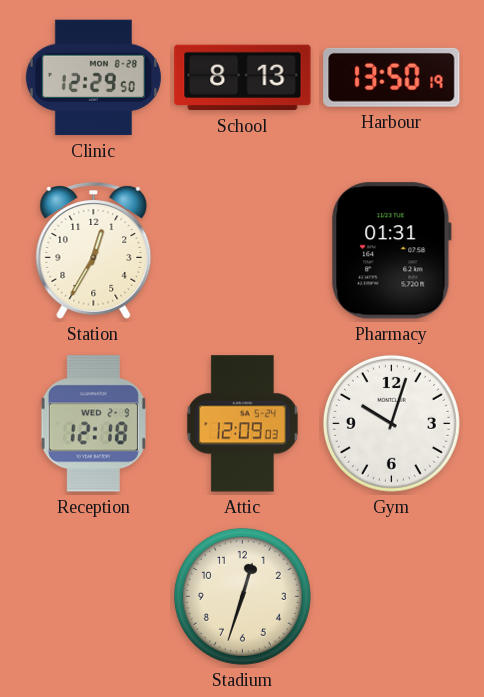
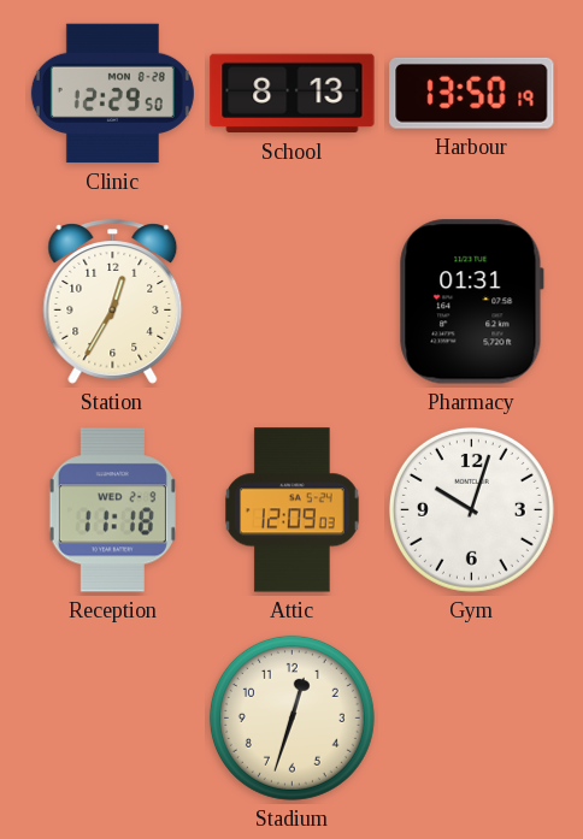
Reception: 12:18 -> 11:18
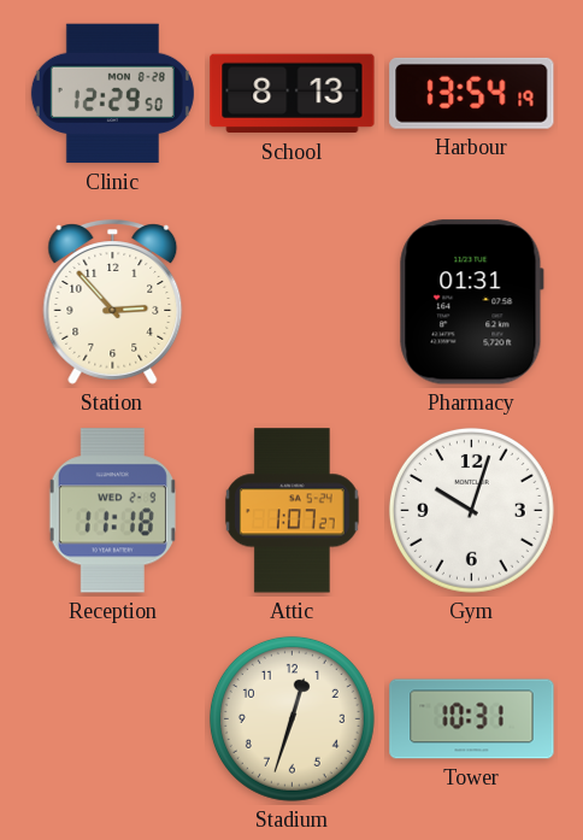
Harbour: 13:50 -> 13:54
Station: 12:35 -> 2:53
Attic: 12:09 -> 1:07
Tower: none -> 10:31
